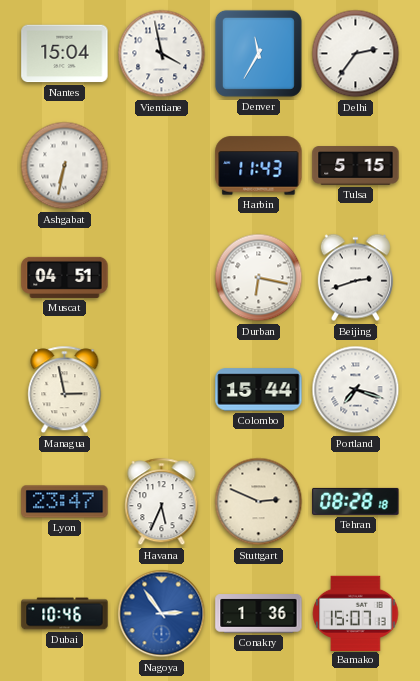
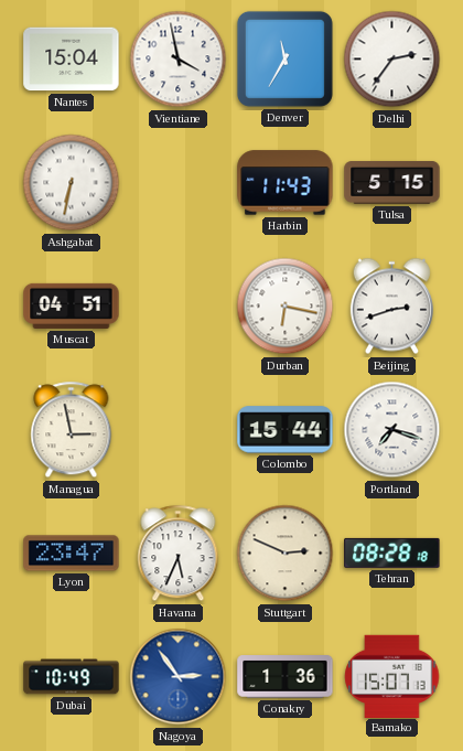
Dubai: 10:46 -> 10:49
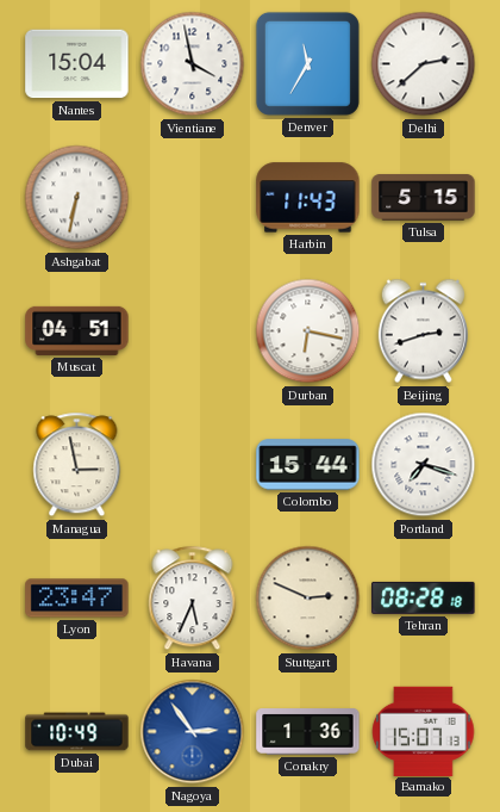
Delhi: 2:36 -> 2:38
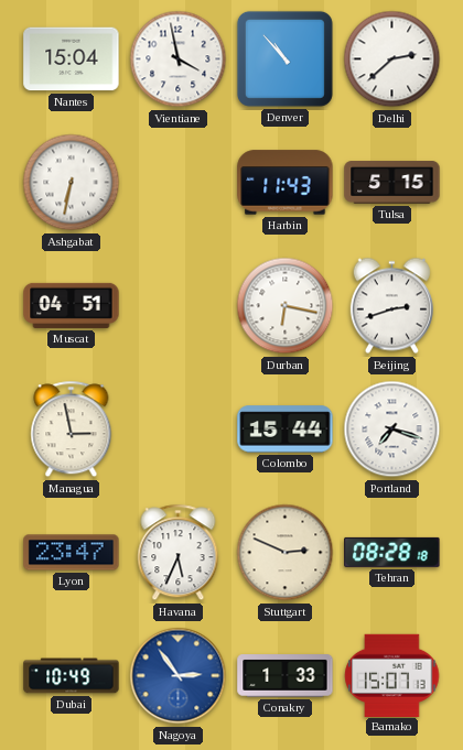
Denver: 11:35 -> 10:53
Conakry: 1:36 -> 1:33
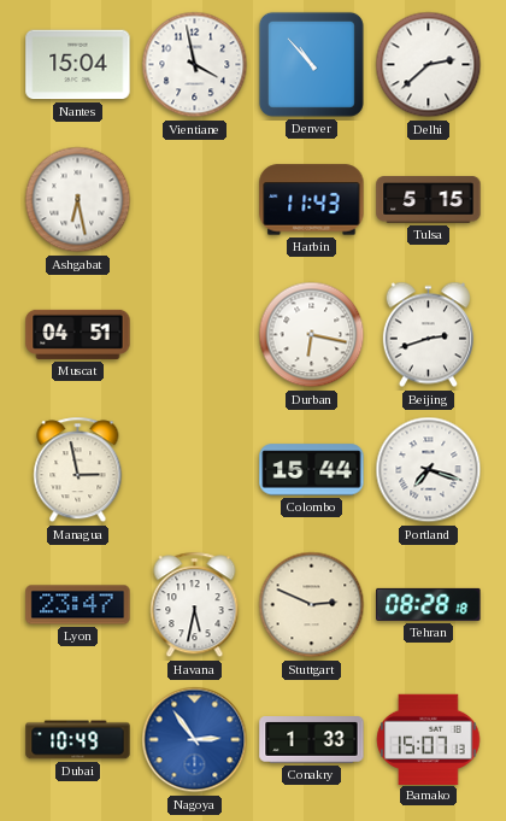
Ashgabat: 6:32 -> 6:28
Havana: 5:34 -> 5:32
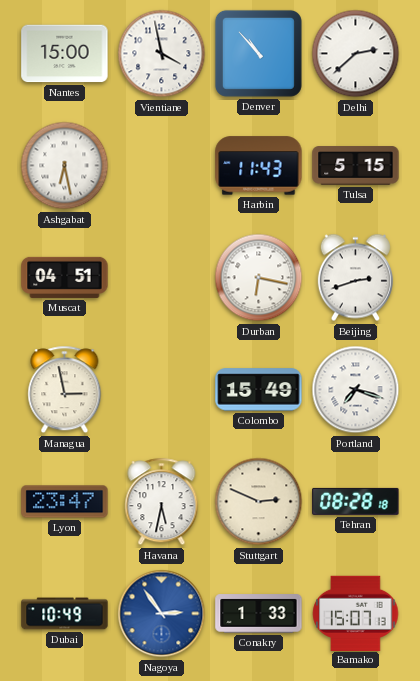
Nantes: 15:04 -> 15:00
Colombo: 15:44 -> 15:49
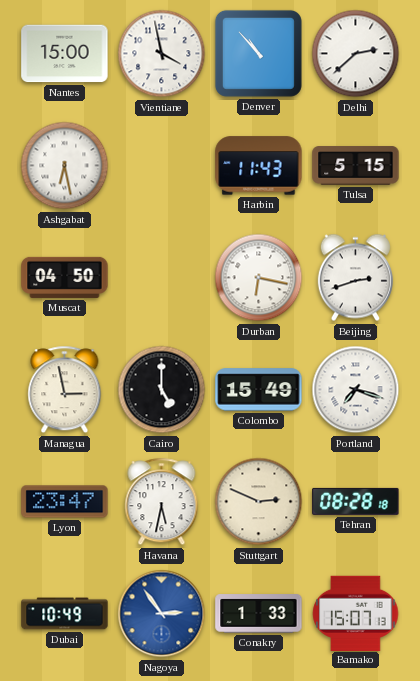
Muscat: 04:51 -> 04:50
Cairo: none -> 5:00
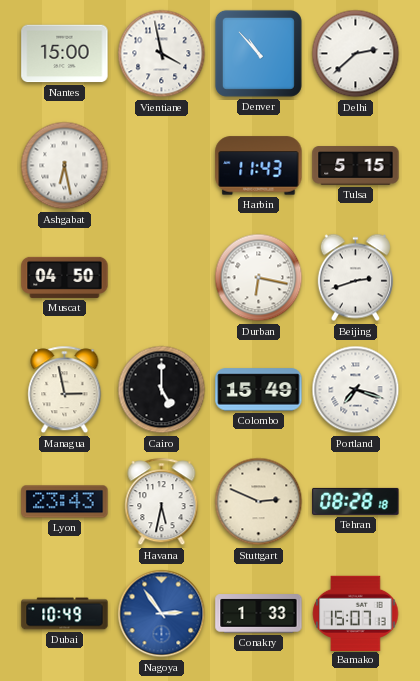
Lyon: 23:47 -> 23:43
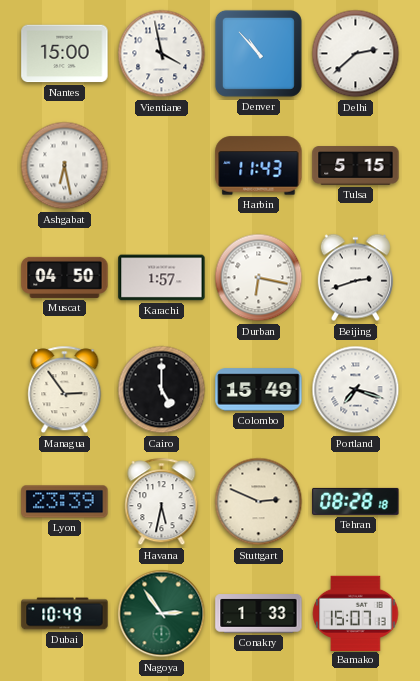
Karachi: none -> 1:57
Managua: 2:58 -> 2:54
Lyon: 23:43 -> 23:39
Nagoya dial: blue -> green
